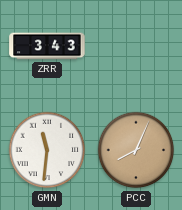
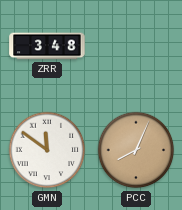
ZRR: 3:43 -> 3:48
GMN: 11:31 -> 11:51
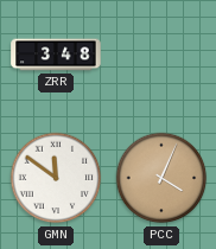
PCC: 8:04 -> 4:04
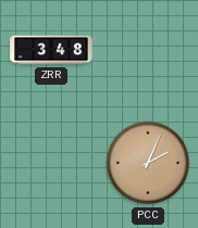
GMN: 11:51 -> none
PCC: 4:04 -> 2:04
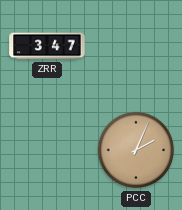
ZRR: 3:48 -> 3:47
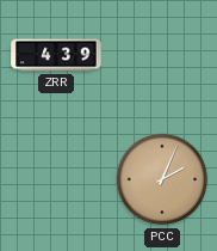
ZRR: 3:47 -> 4:39
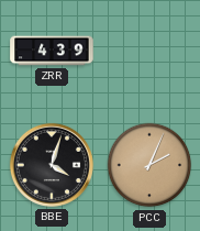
BBE: none -> 4:03
